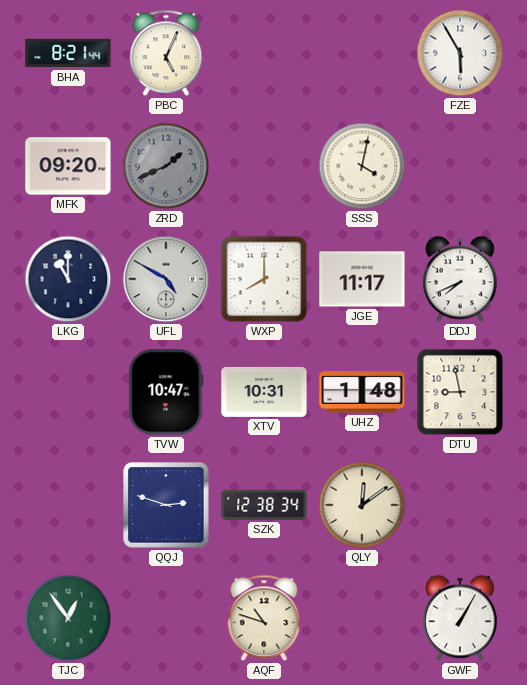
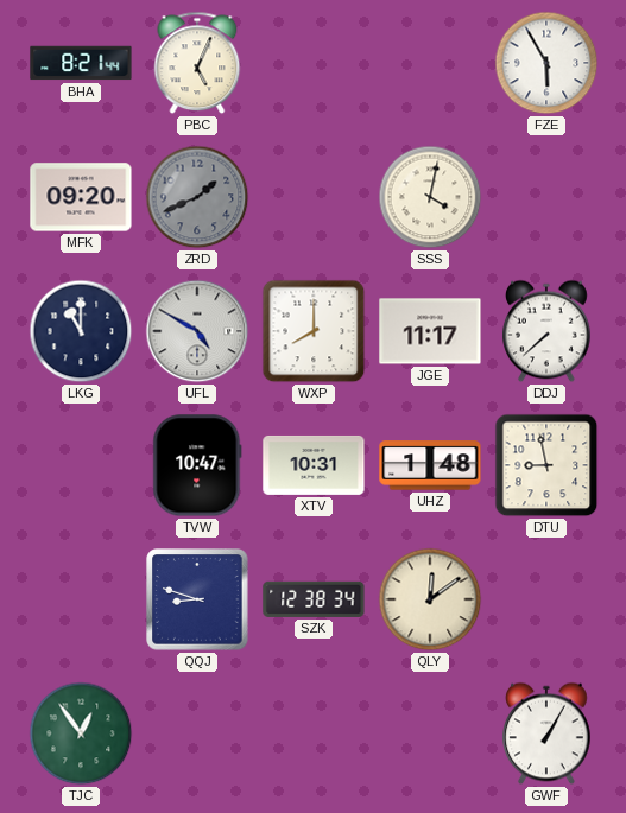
DDJ: 7:41 -> 7:38
QQJ: 2:48 -> 8:48
AQF: 10:48 -> none
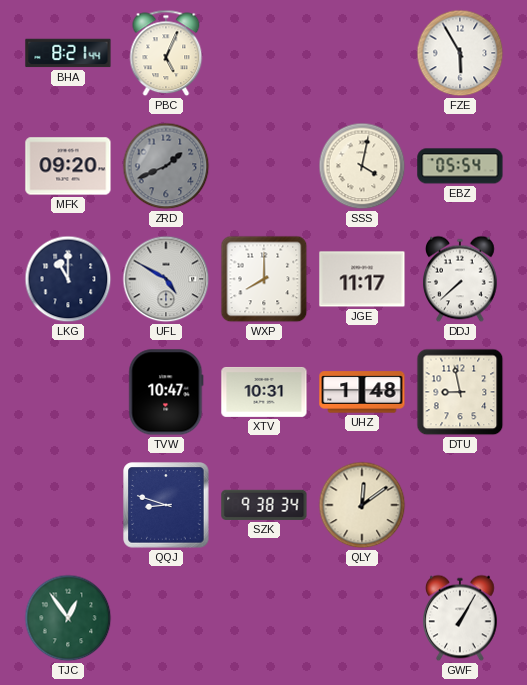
EBZ: none -> 05:54
SZK: 12:38 -> 9:38
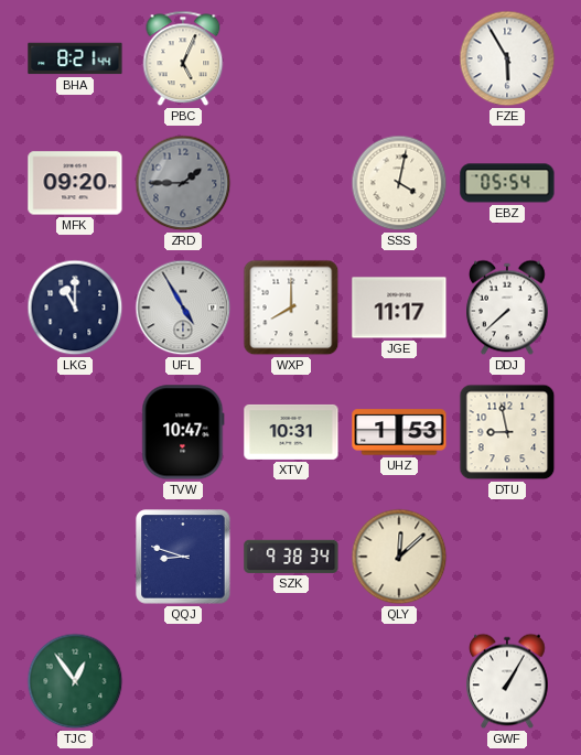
ZRD: 1:41 -> 1:45
UFL: 4:50 -> 4:55
UHZ: 1:48 -> 1:53
QLY: 12:09 -> 12:08
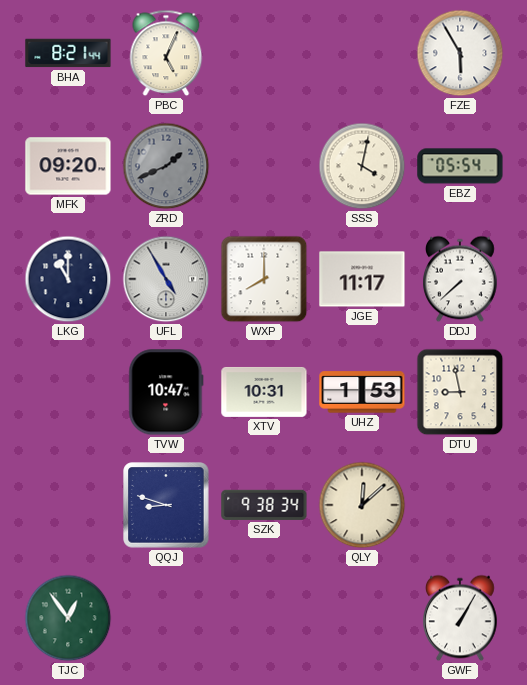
ZRD: 1:45 -> 1:41
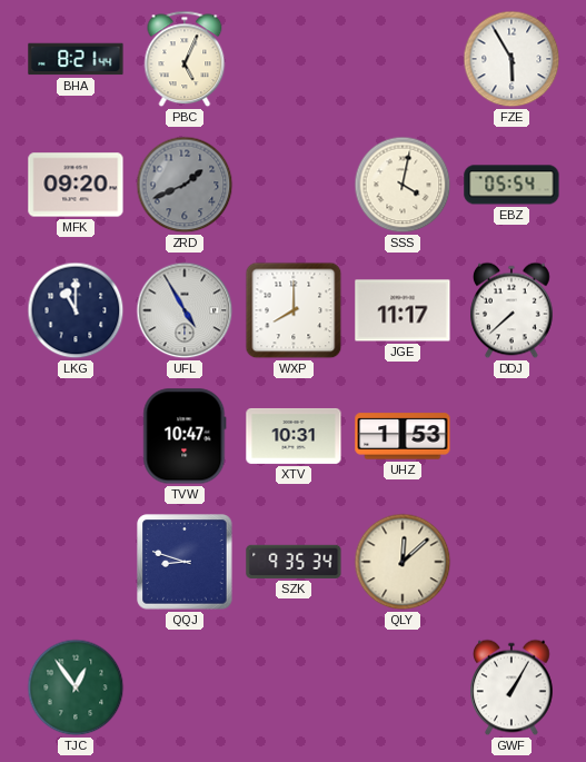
DTU: 8:58 -> none
SZK: 9:38 -> 9:35
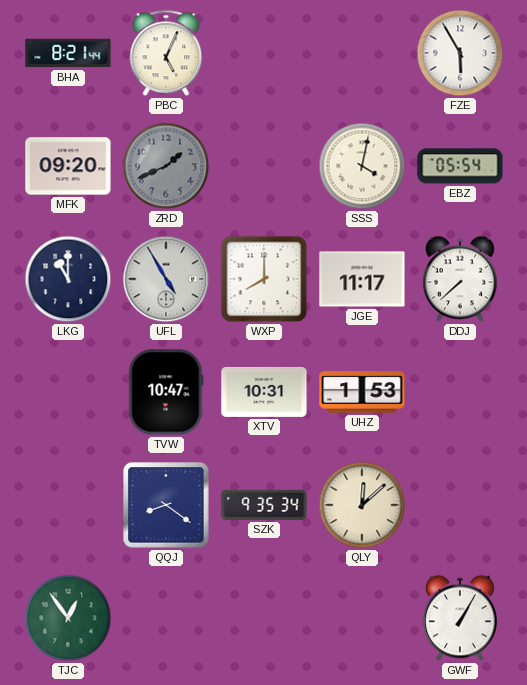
QQJ: 8:48 -> 8:21
